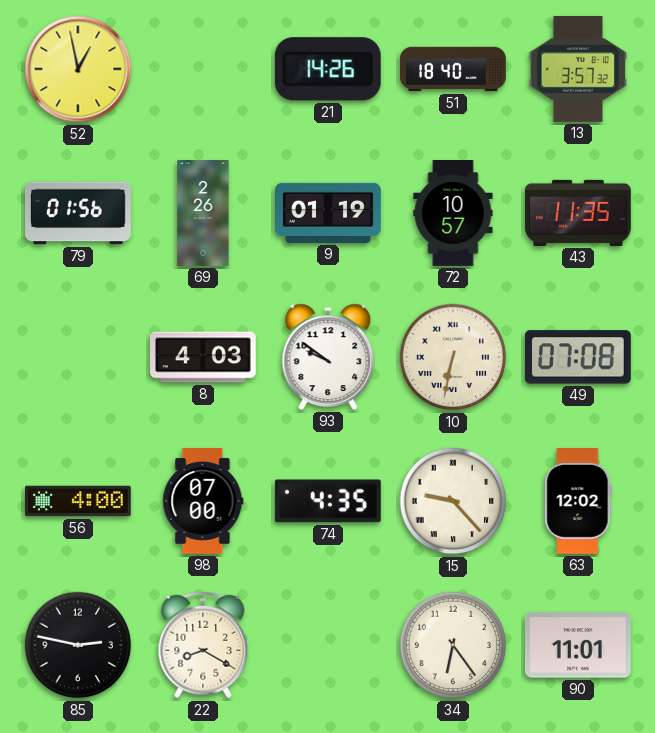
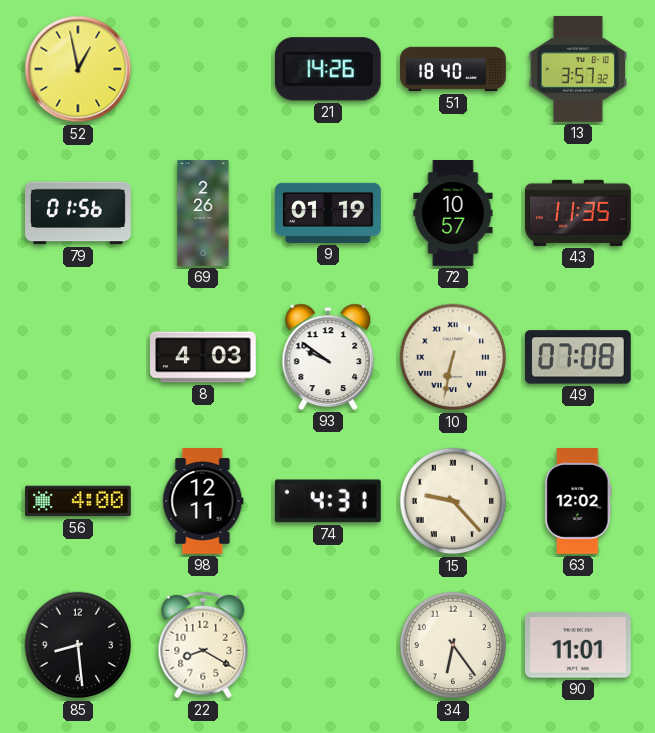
98: 07:00 -> 12:11
74: 4:35 -> 4:31
85: 2:47 -> 8:29
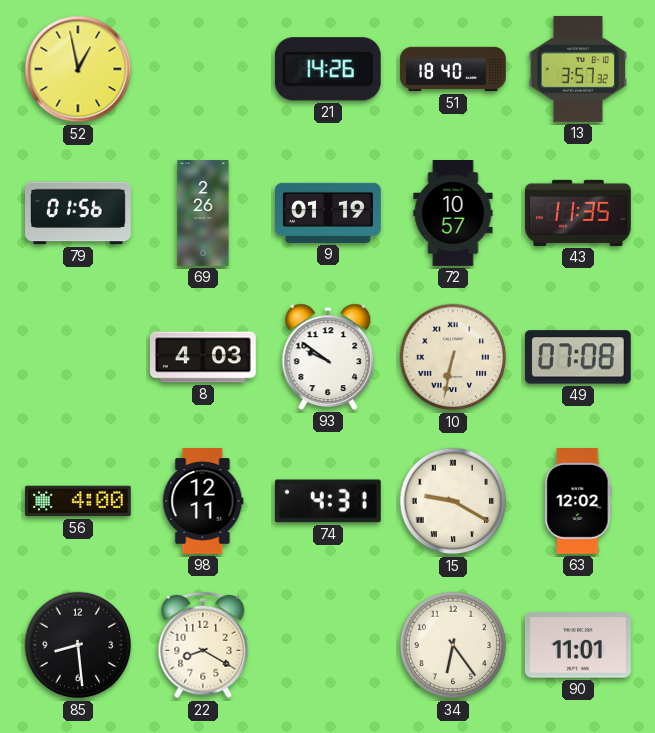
15: 9:23 -> 9:20
